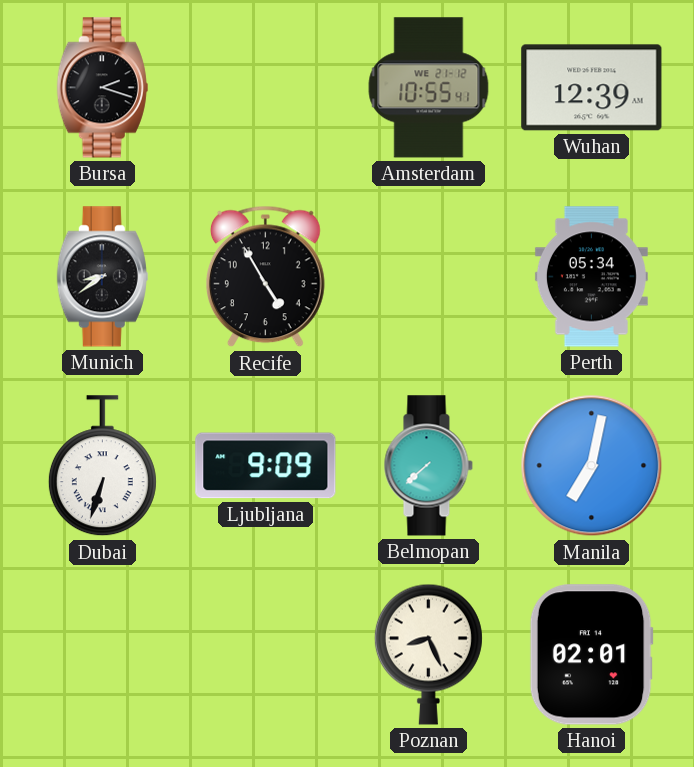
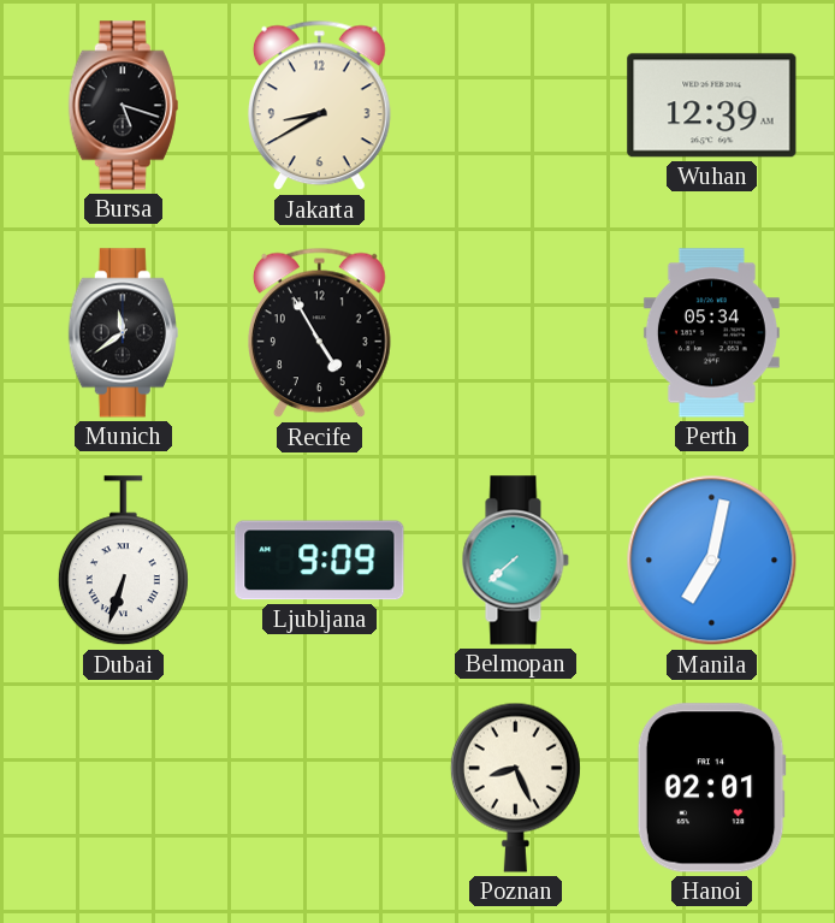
Bursa: 2:18 -> 5:18
Jakarta: none -> 8:40
Amsterdam: 10:55 -> none
Munich: 8:39 -> 11:39
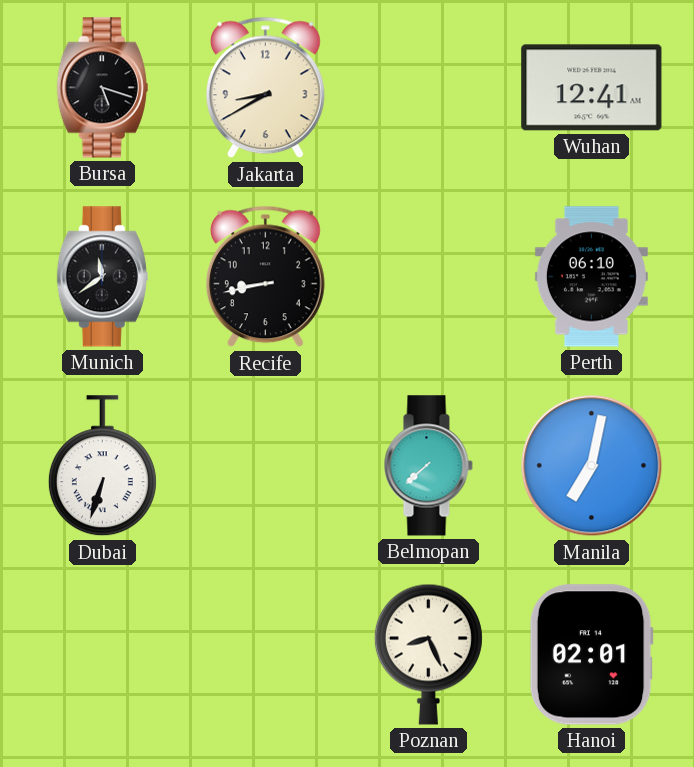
Wuhan: 12:39 -> 12:41
Recife: 4:55 -> 8:43
Perth: 05:34 -> 06:10
Ljubljana: 9:09 -> none
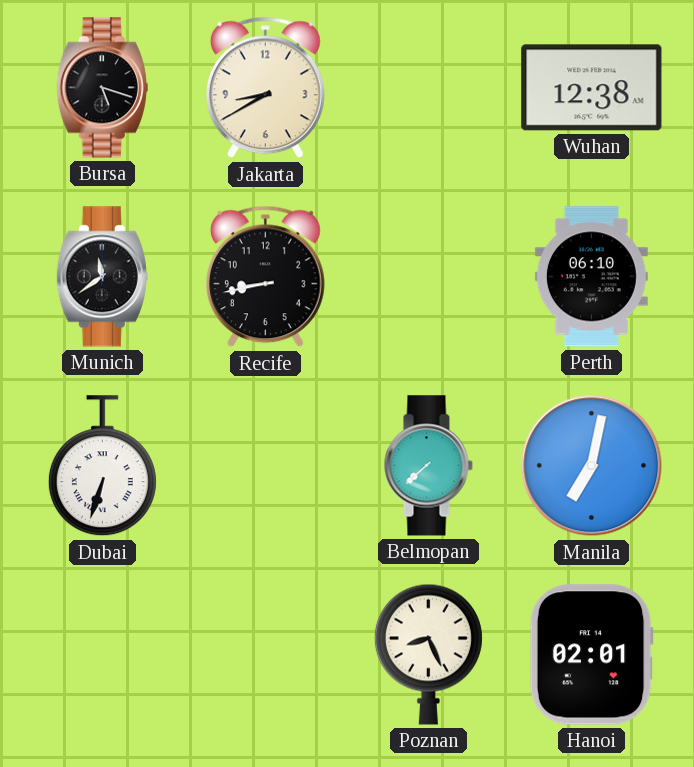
Wuhan: 12:41 -> 12:38
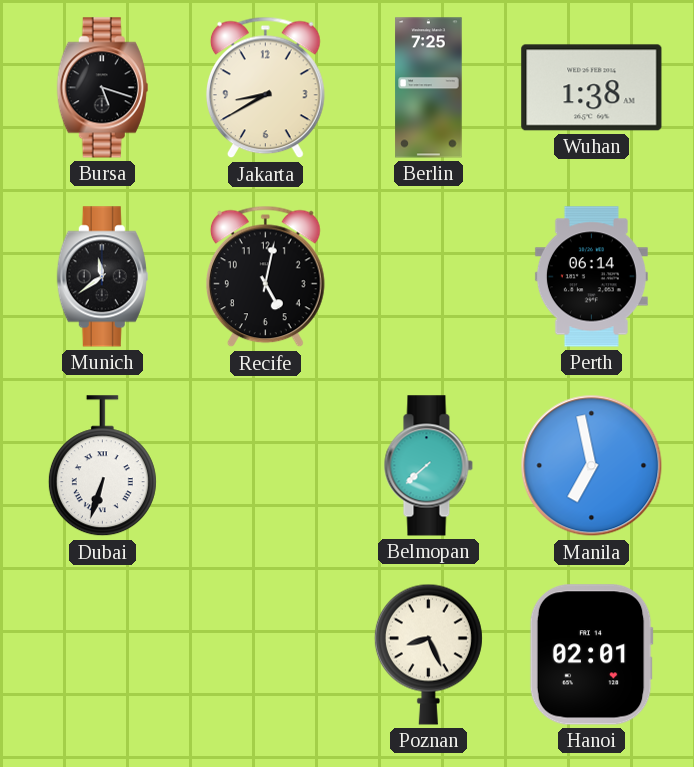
Berlin: none -> 7:25
Wuhan: 12:38 -> 1:38
Recife: 8:43 -> 5:02
Perth: 06:10 -> 06:14
Manila: 7:02 -> 6:58
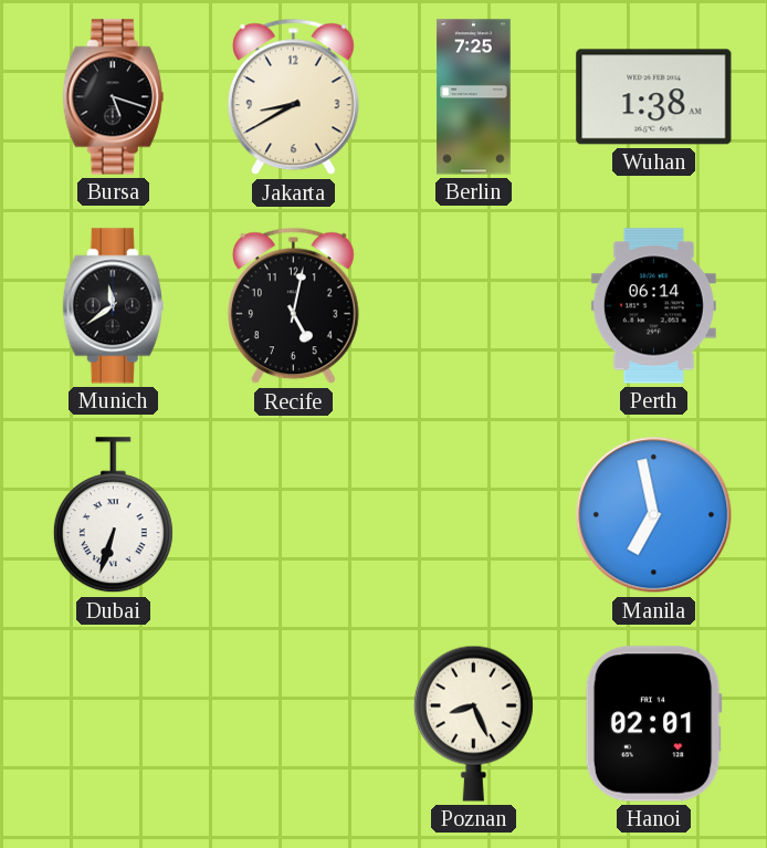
Belmopan: 7:38 -> none
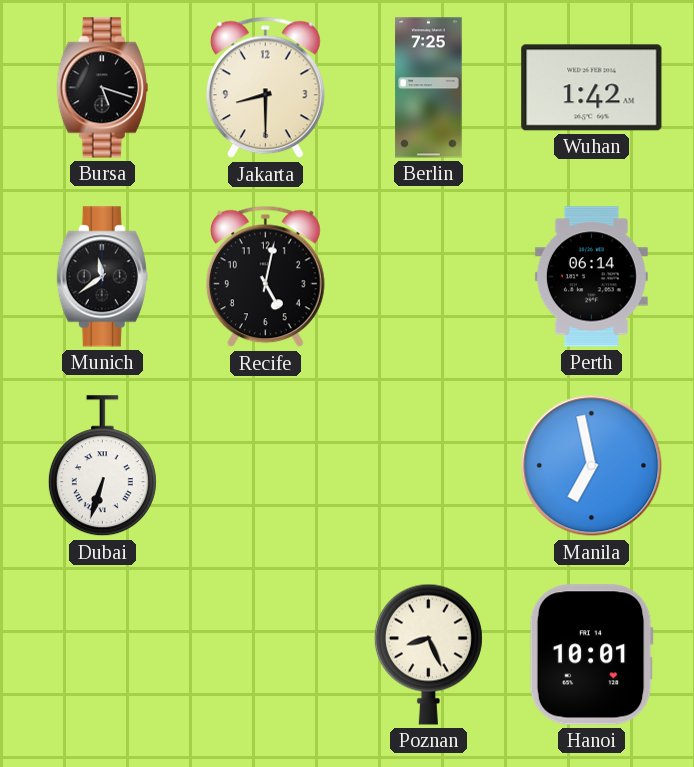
Jakarta: 8:40 -> 8:30
Wuhan: 1:38 -> 1:42
Hanoi: 02:01 -> 10:01
